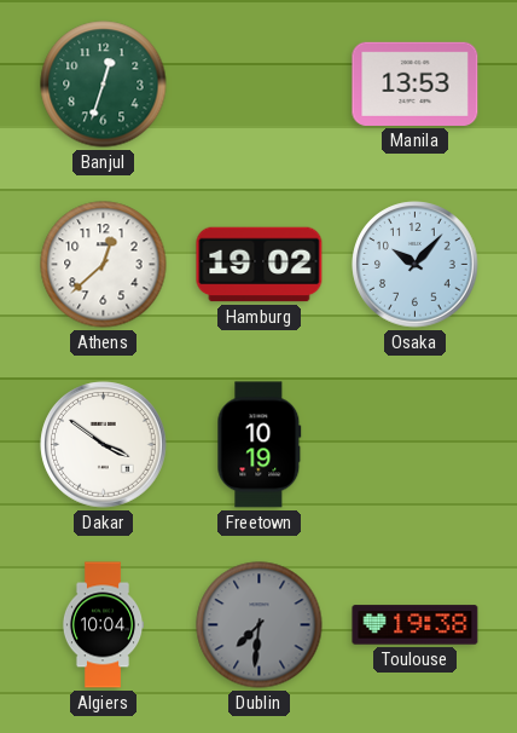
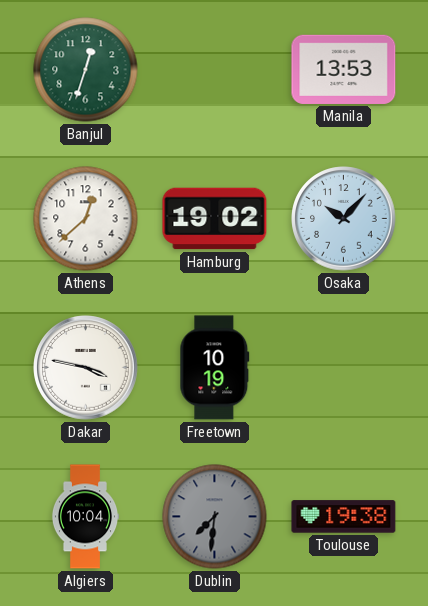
Dakar: 3:51 -> 3:47
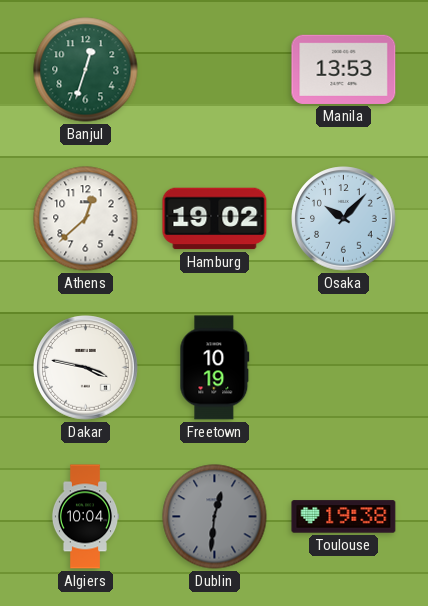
Dublin: 7:31 -> 12:31
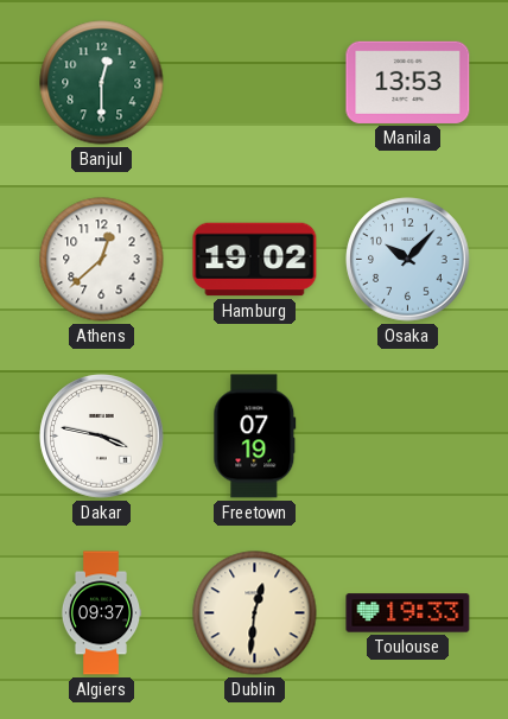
Banjul: 12:33 -> 12:30
Freetown: 10:19 -> 07:19
Algiers: 10:04 -> 09:37
Dublin dial: grey -> cream
Toulouse: 19:38 -> 19:33
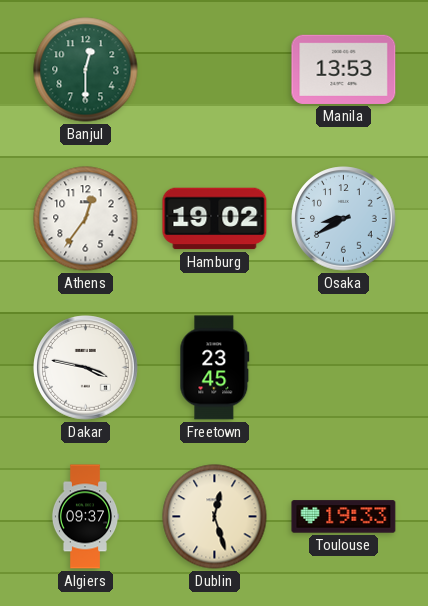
Athens: 12:38 -> 12:36
Osaka: 10:07 -> 8:40
Freetown: 07:19 -> 23:45
Dublin: 12:31 -> 12:27
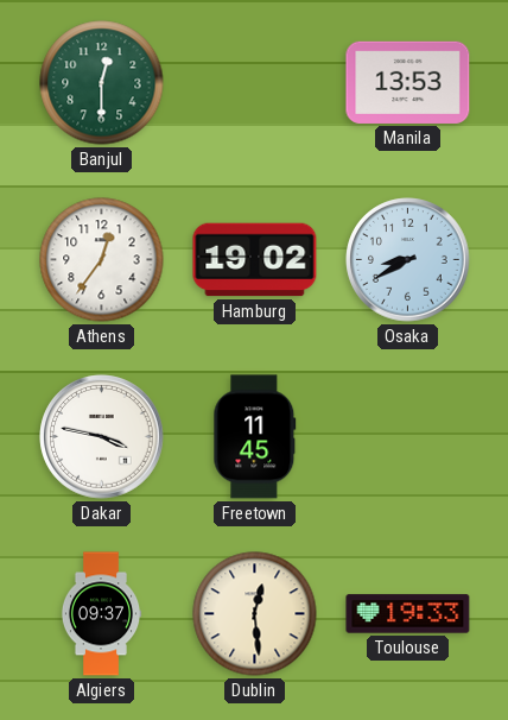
Freetown: 23:45 -> 11:45
Dublin: 12:27 -> 12:29
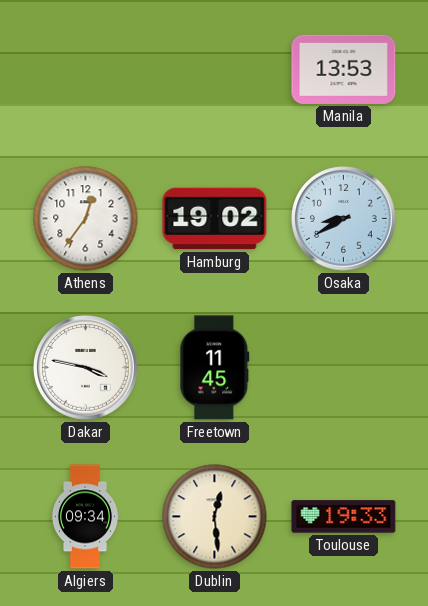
Banjul: 12:30 -> none
Algiers: 09:37 -> 09:34
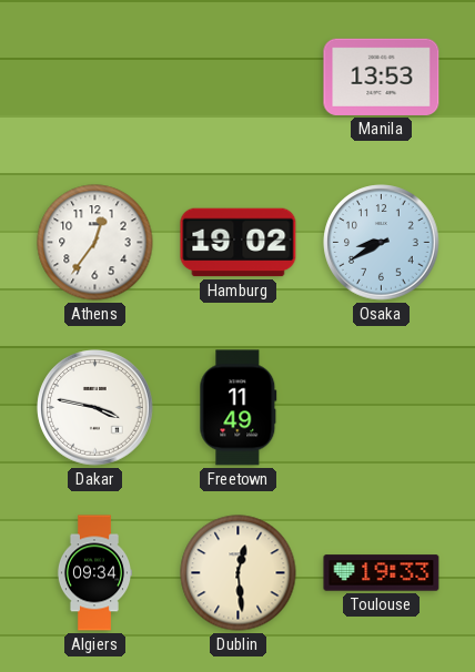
Freetown: 11:45 -> 11:49
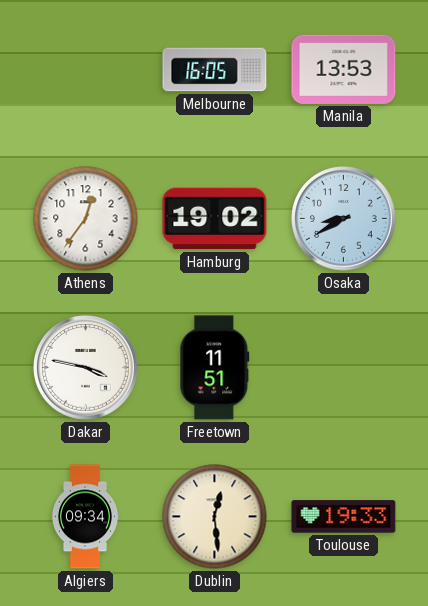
Melbourne: none -> 16:05
Freetown: 11:49 -> 11:51
